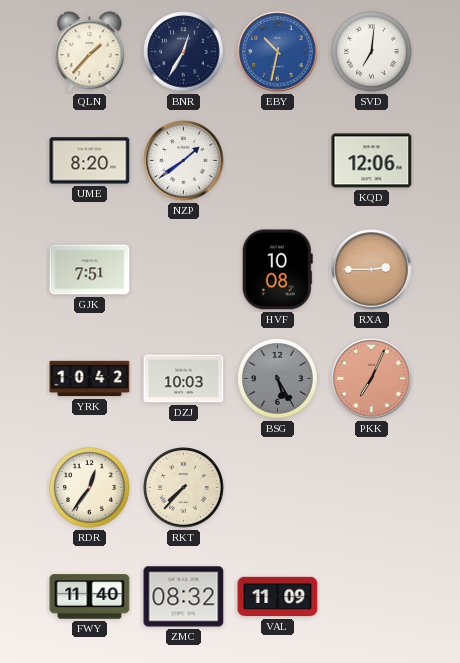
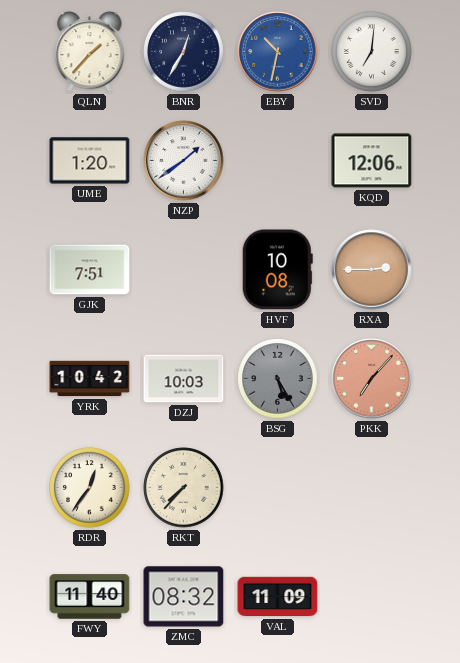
UME: 8:20 -> 1:20
PKK: 7:04 -> 7:07
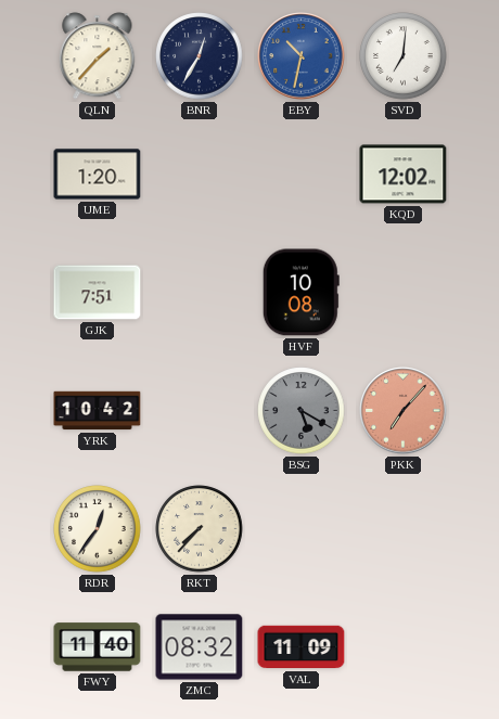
NZP: 1:39 -> none
KQD: 12:06 -> 12:02
RXA: 2:45 -> none
DZJ: 10:03 -> none
BSG: 5:25 -> 5:20
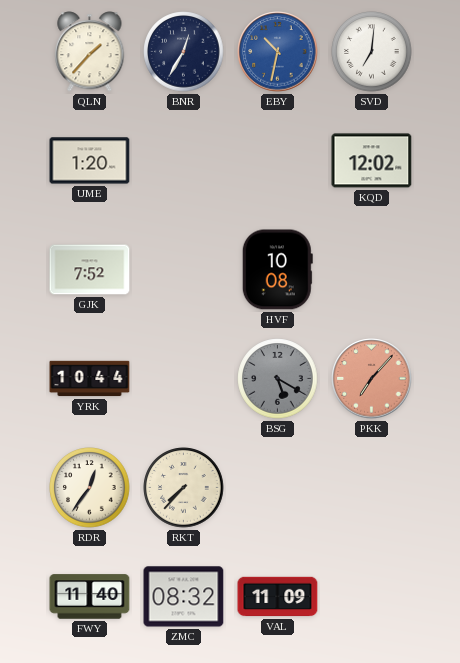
GJK: 7:51 -> 7:52
YRK: 10:42 -> 10:44
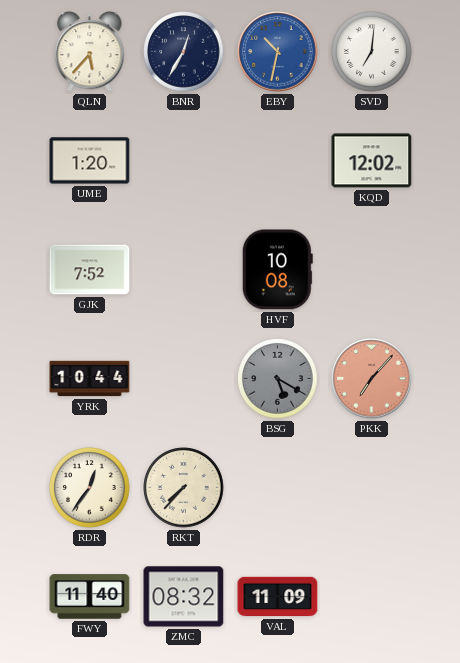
QLN: 1:37 -> 5:37
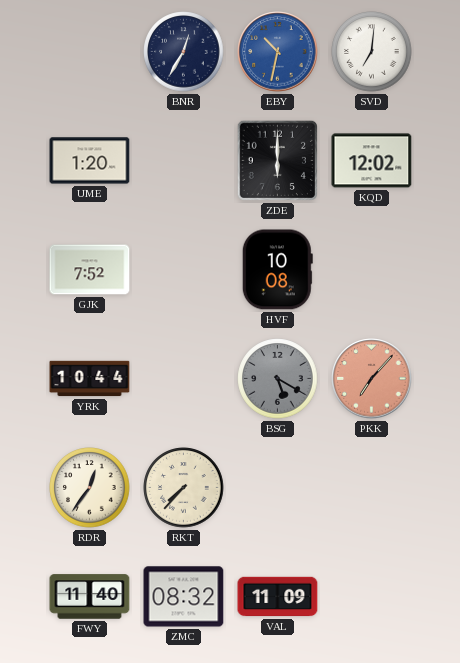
QLN: 5:37 -> none
ZDE: none -> 6:00
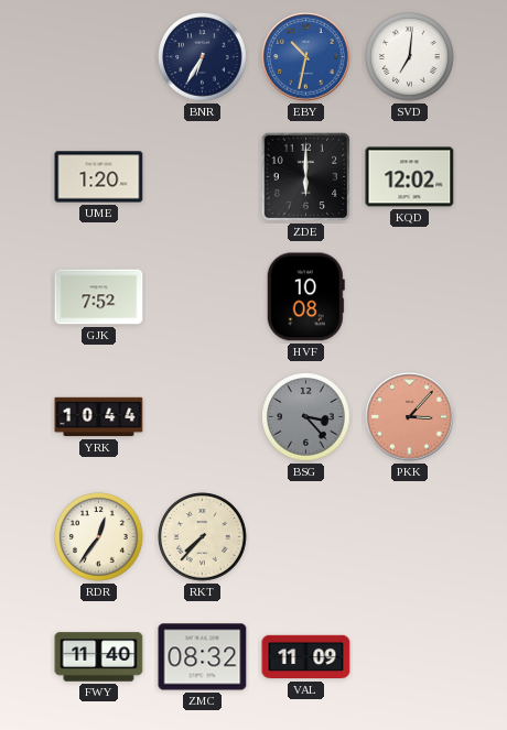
BNR: 12:35 -> 6:35
BSG: 5:20 -> 3:23
PKK: 7:07 -> 3:07
